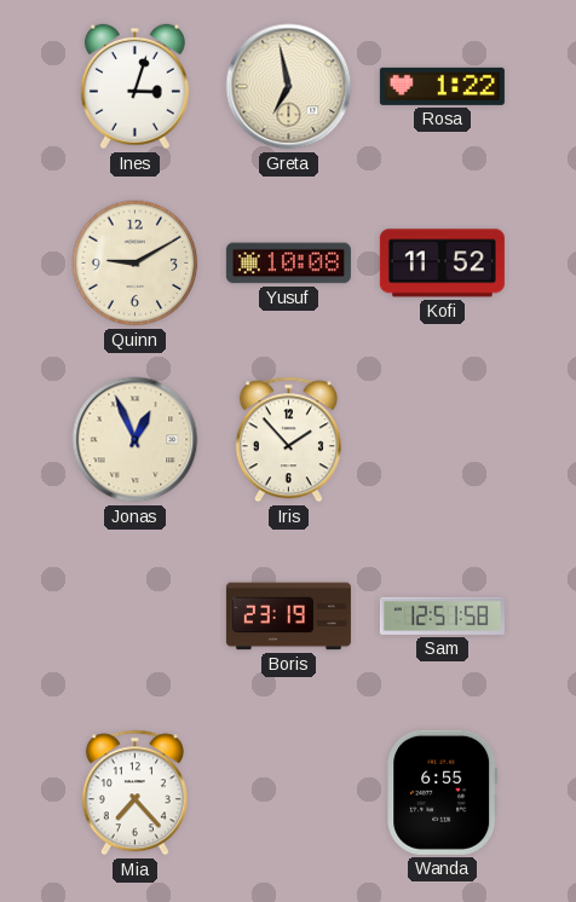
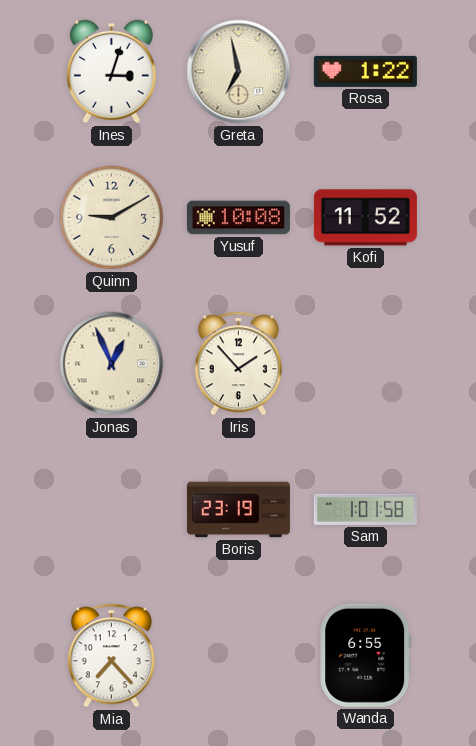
Sam: 12:51 -> 1:01
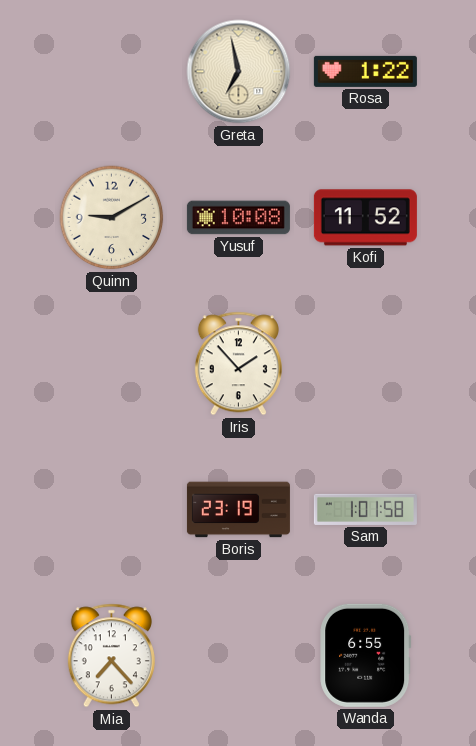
Ines: 3:03 -> none
Jonas: 12:56 -> none
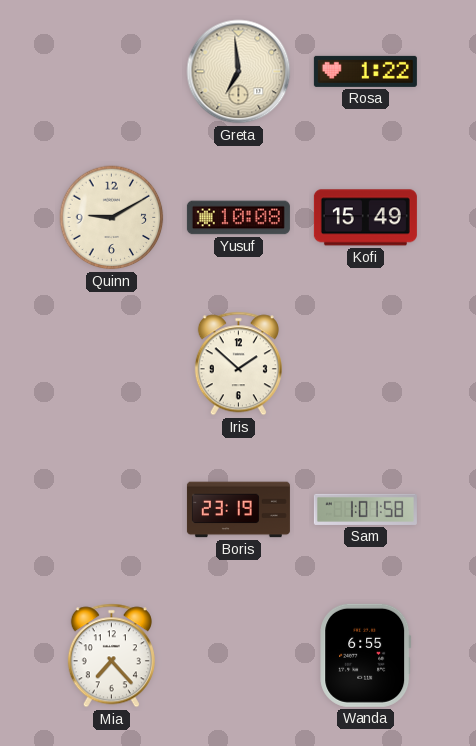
Greta: 6:58 -> 6:59
Kofi: 11:52 -> 15:49
Iris: 1:53 -> 1:52
